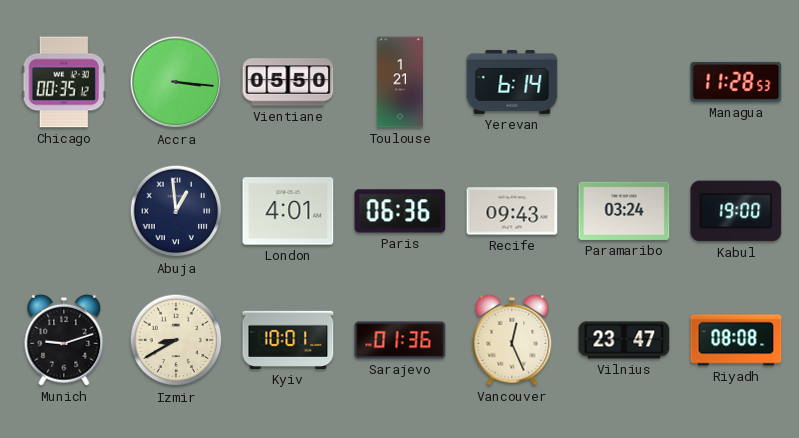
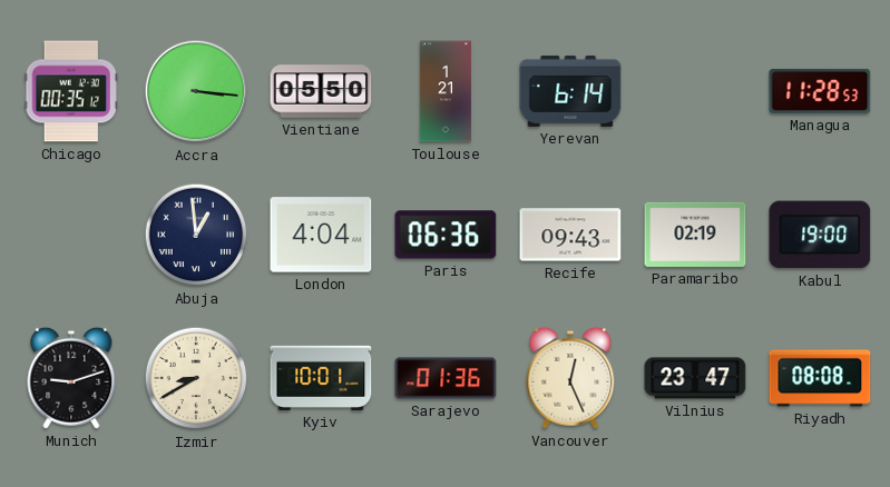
London: 4:01 -> 4:04
Paramaribo: 03:24 -> 02:19
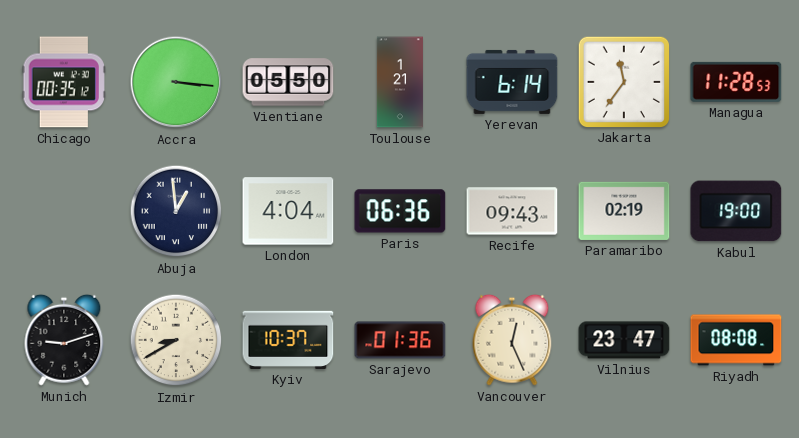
Jakarta: none -> 11:36
Kyiv: 10:01 -> 10:37
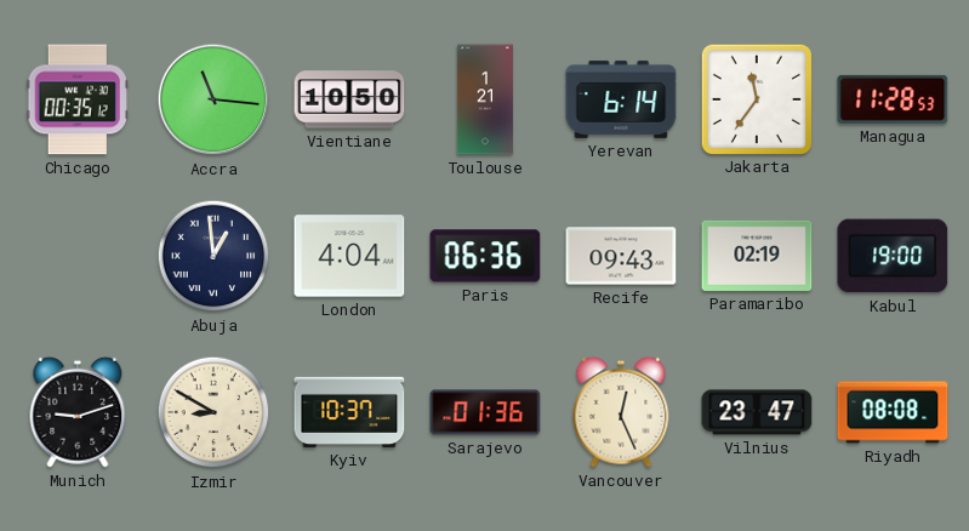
Accra: 3:16 -> 11:16
Vientiane: 05:50 -> 10:50
Izmir: 8:40 -> 8:50
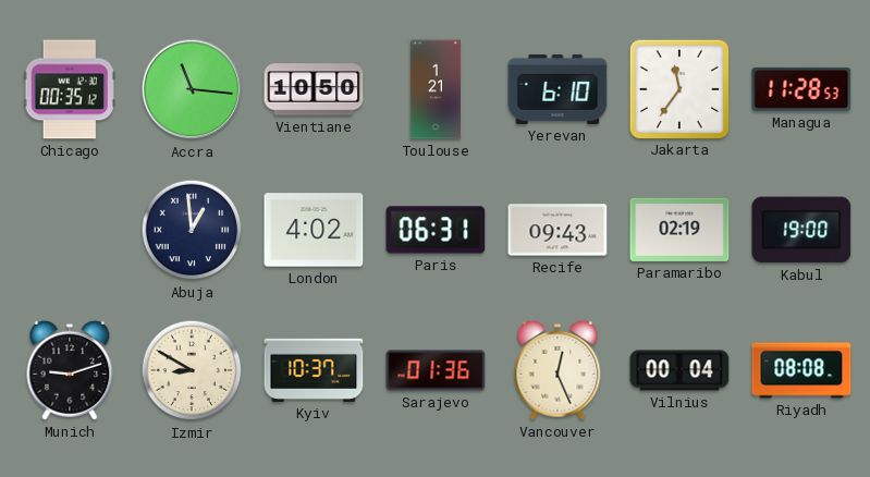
Yerevan: 6:14 -> 6:10
London: 4:04 -> 4:02
Paris: 06:36 -> 06:31
Vilnius: 23:47 -> 00:04
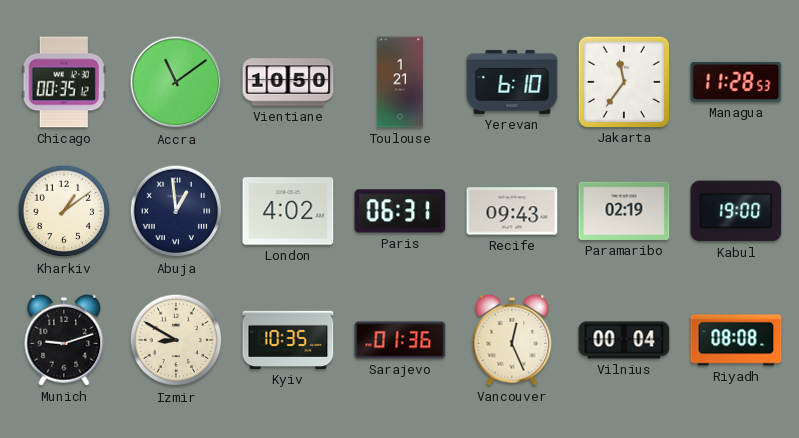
Accra: 11:16 -> 11:09
Kharkiv: none -> 1:09
Kyiv: 10:37 -> 10:35
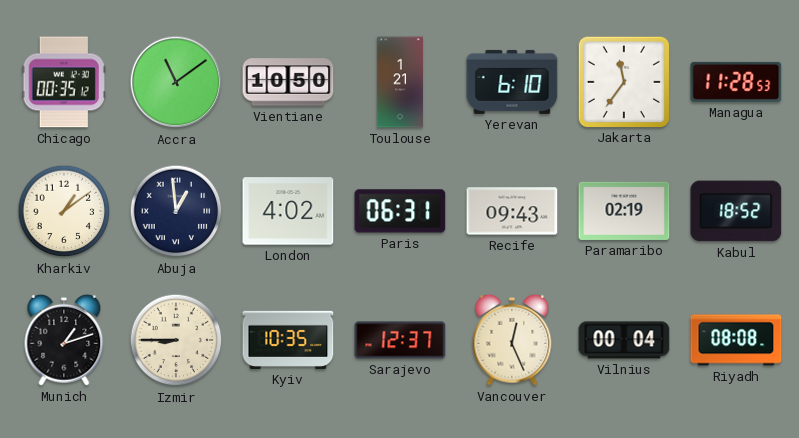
Kabul: 19:00 -> 18:52
Munich: 9:12 -> 1:12
Izmir: 8:50 -> 8:45
Sarajevo: 01:36 -> 12:37
